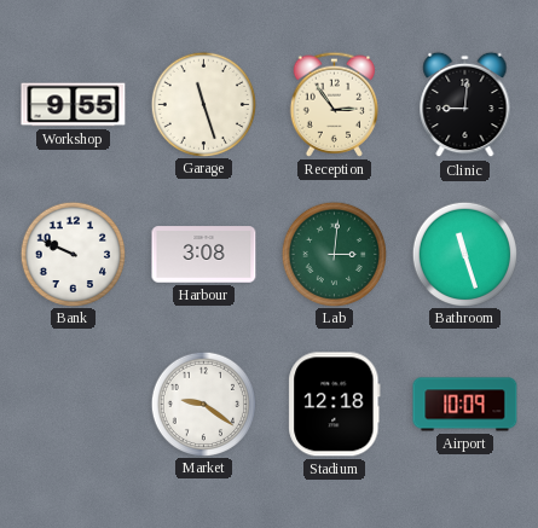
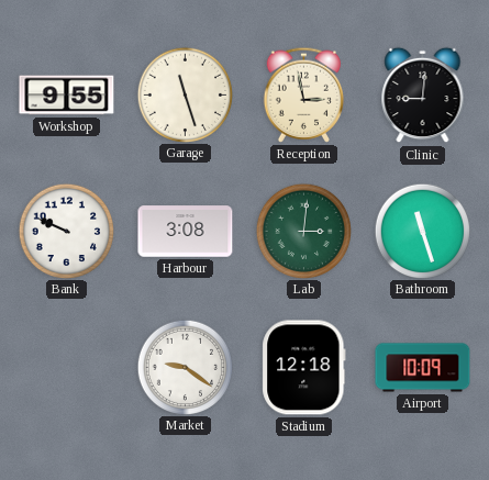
Reception: 2:54 -> 2:58
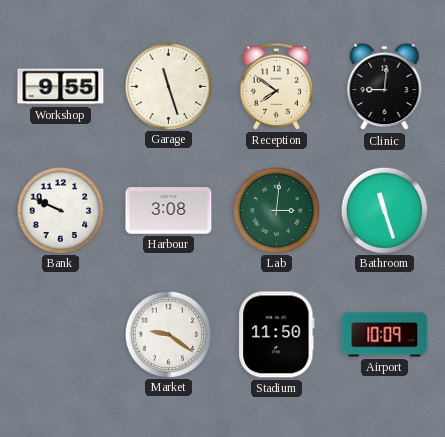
Reception: 2:58 -> 7:51
Stadium: 12:18 -> 11:50
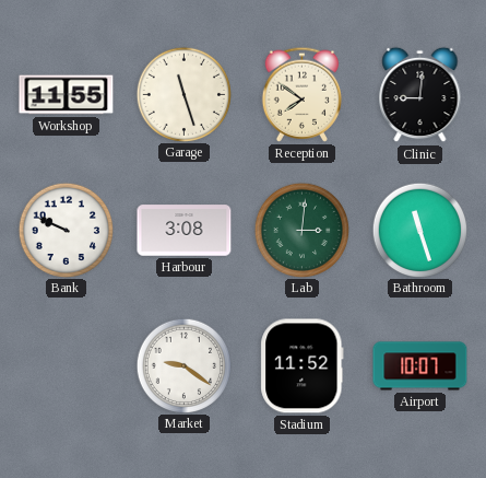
Workshop: 9:55 -> 11:55
Stadium: 11:50 -> 11:52
Airport: 10:09 -> 10:07
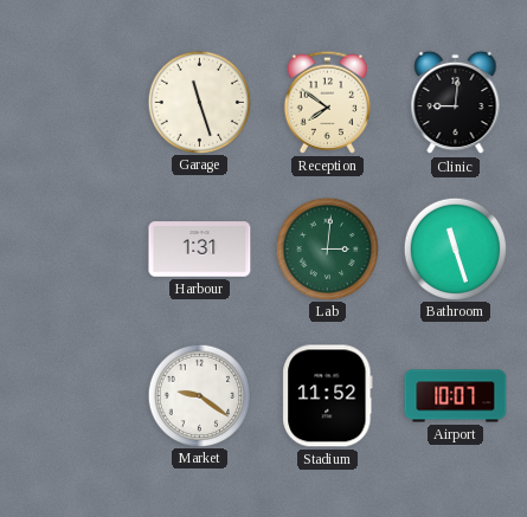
Workshop: 11:55 -> none
Bank: 9:49 -> none
Harbour: 3:08 -> 1:31
